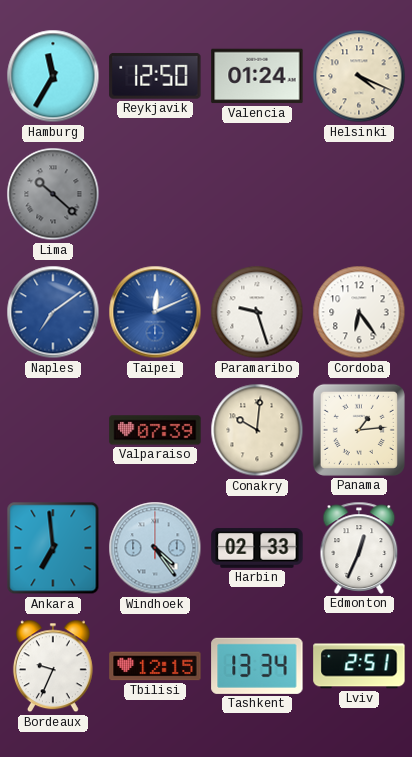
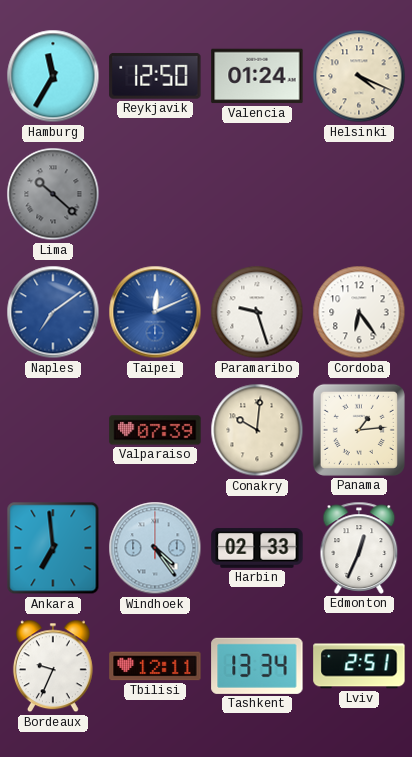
Tbilisi: 12:15 -> 12:11
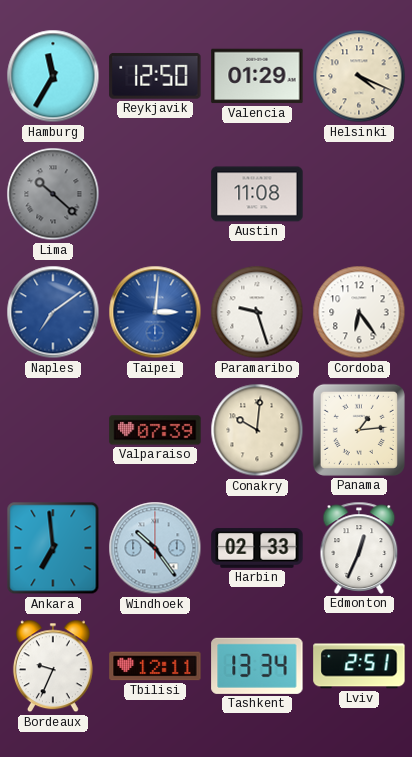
Valencia: 01:24 -> 01:29
Austin: none -> 11:08
Taipei: 12:11 -> 3:01
Windhoek: 4:24 -> 10:24
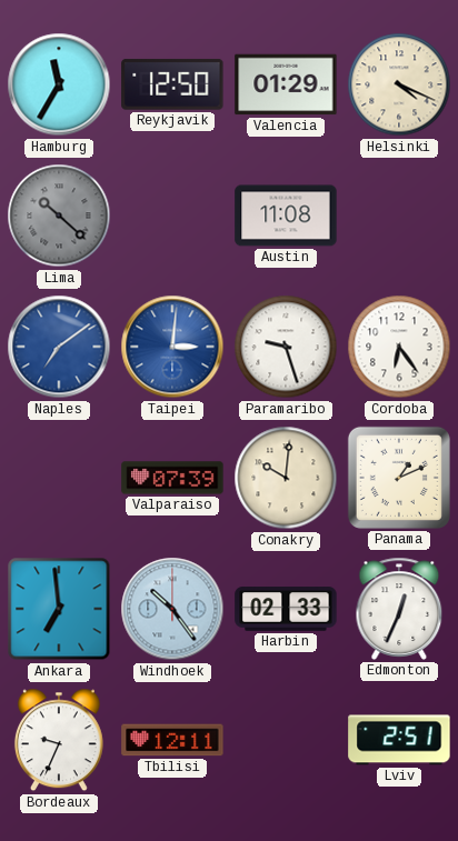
Panama: 1:14 -> 1:11
Tashkent: 13:34 -> none
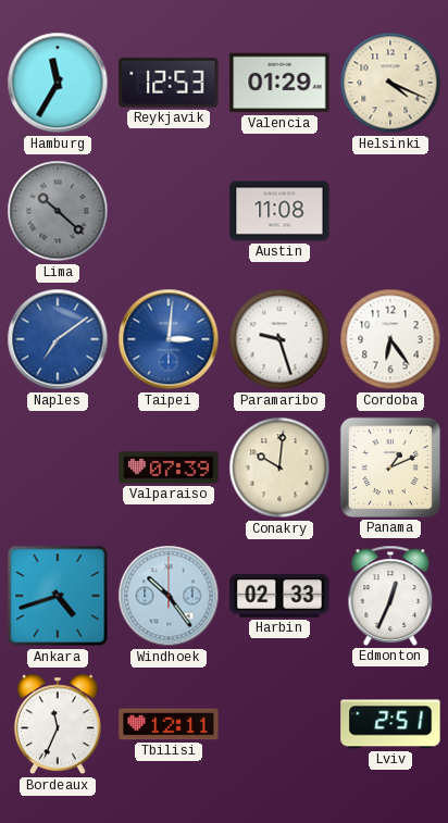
Reykjavik: 12:50 -> 12:53
Ankara: 6:59 -> 4:42
Bordeaux: 9:34 -> 11:34
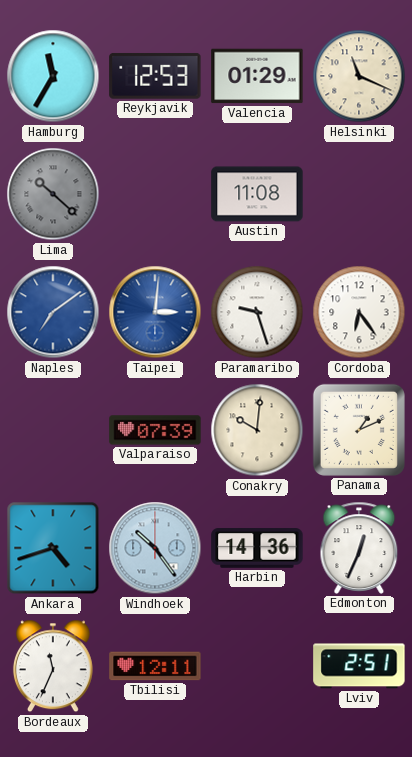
Helsinki: 4:19 -> 11:19
Harbin: 02:33 -> 14:36
